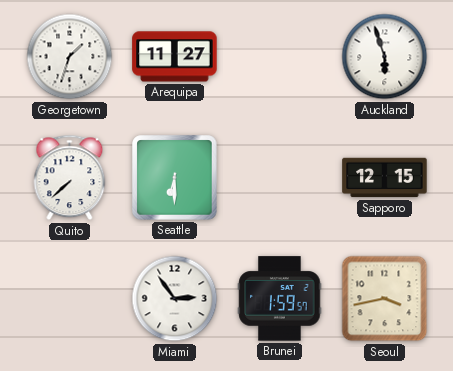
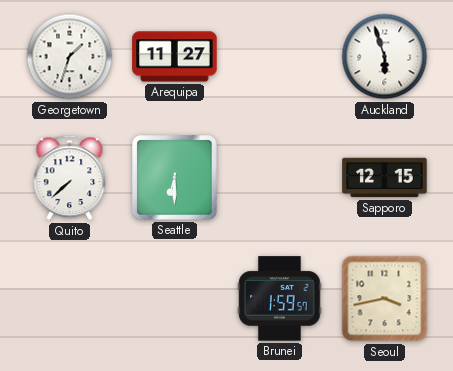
Miami: 2:54 -> none
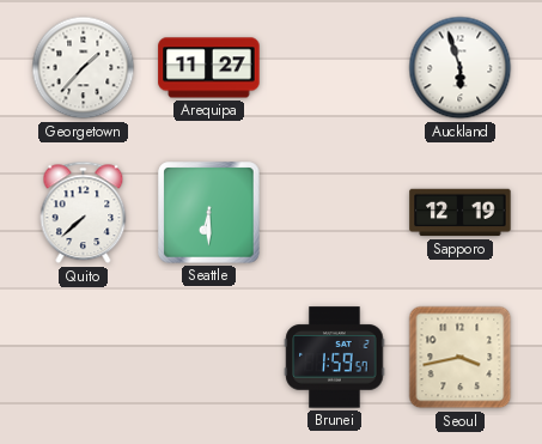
Georgetown: 1:33 -> 1:37
Sapporo: 12:15 -> 12:19
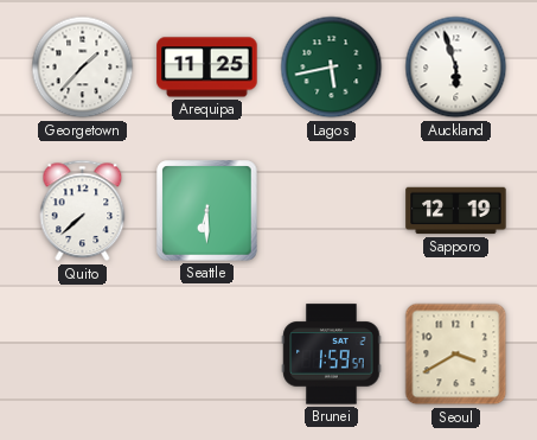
Arequipa: 11:27 -> 11:25
Lagos: none -> 5:43
Seoul: 3:43 -> 3:40
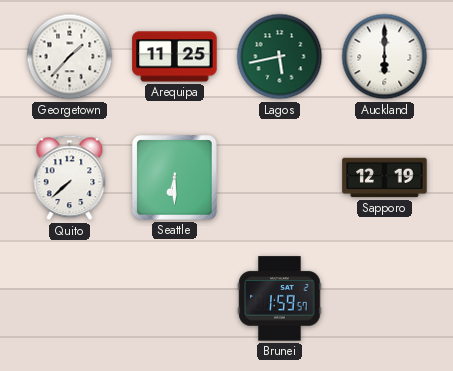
Auckland: 5:57 -> 6:00
Seoul: 3:40 -> none
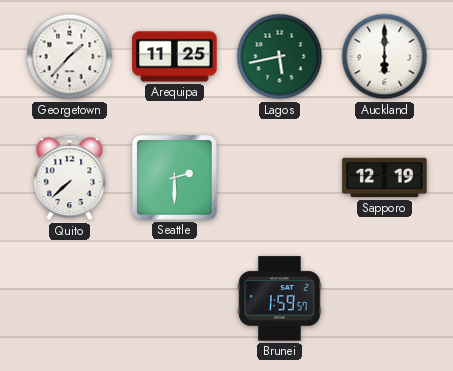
Seattle: 6:30 -> 2:30
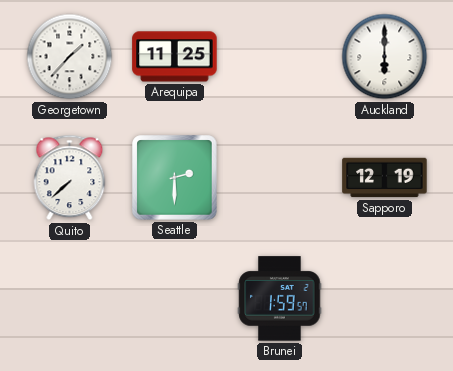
Lagos: 5:43 -> none
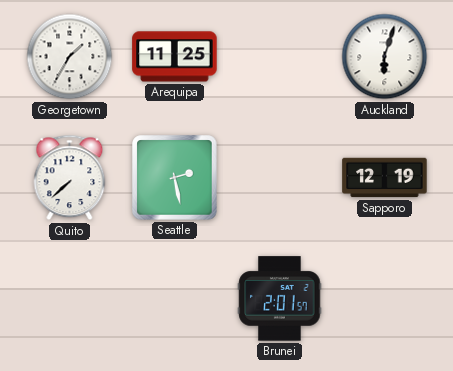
Georgetown: 1:37 -> 1:35
Auckland: 6:00 -> 6:03
Seattle: 2:30 -> 2:28
Brunei: 1:59 -> 2:01
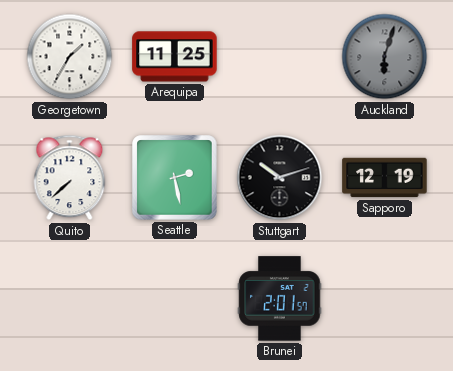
Auckland dial: white -> grey
Stuttgart: none -> 10:12
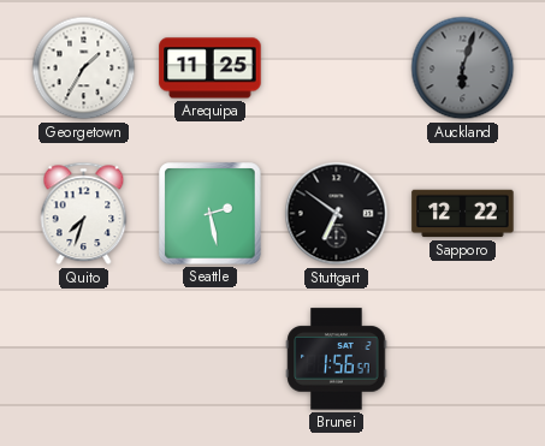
Quito: 7:38 -> 7:33
Stuttgart: 10:12 -> 6:51
Sapporo: 12:19 -> 12:22
Brunei: 2:01 -> 1:56
